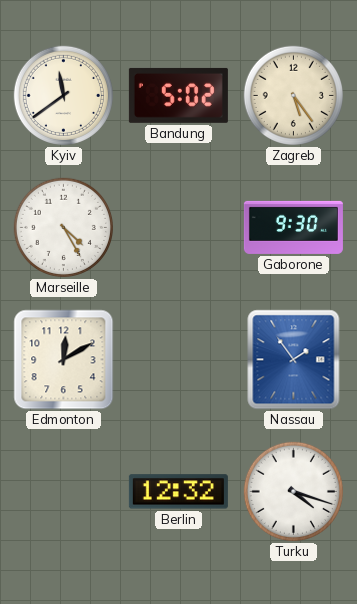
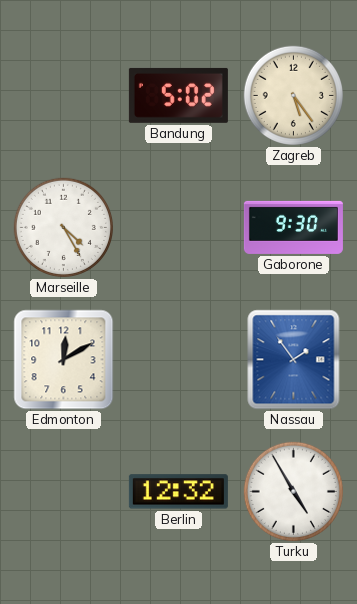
Kyiv: 11:39 -> none
Turku: 4:18 -> 4:55
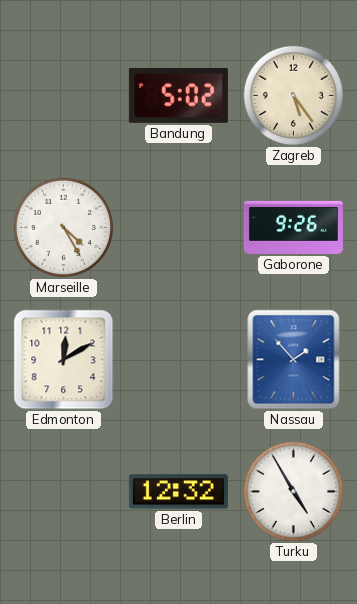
Gaborone: 9:30 -> 9:26
Nassau: 1:54 -> 1:53
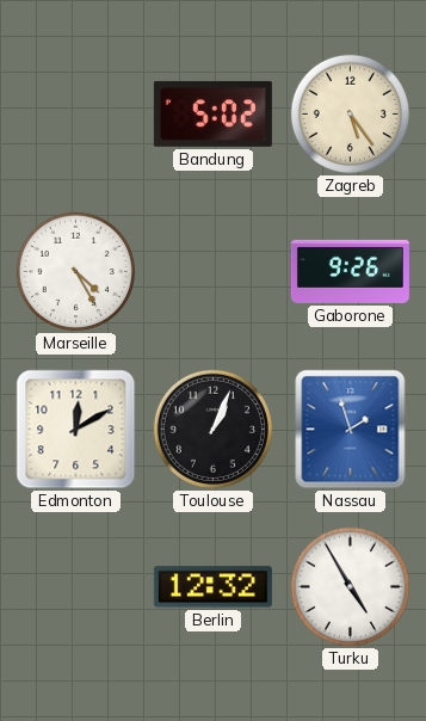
Toulouse: none -> 1:04
Nassau: 1:53 -> 1:57
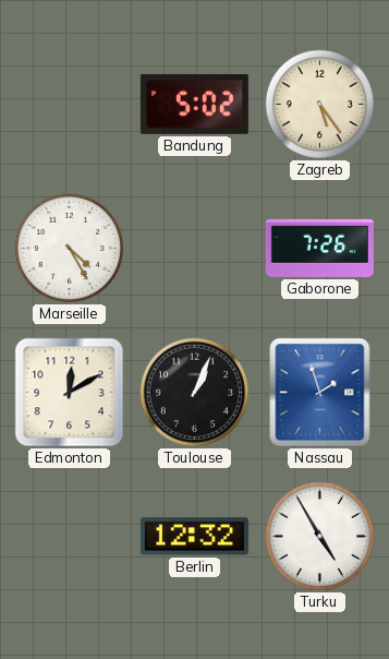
Gaborone: 9:26 -> 7:26
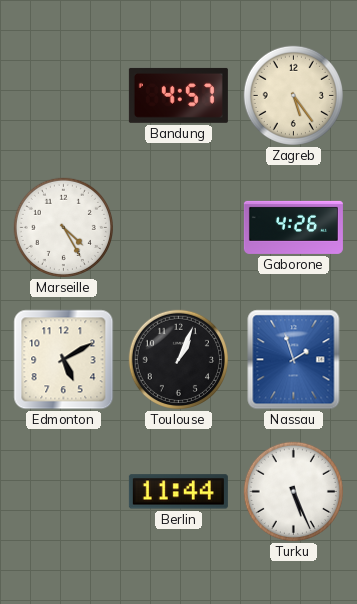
Bandung: 5:02 -> 4:57
Gaborone: 7:26 -> 4:26
Edmonton: 12:10 -> 5:10
Berlin: 12:32 -> 11:44
Turku: 4:55 -> 5:26
